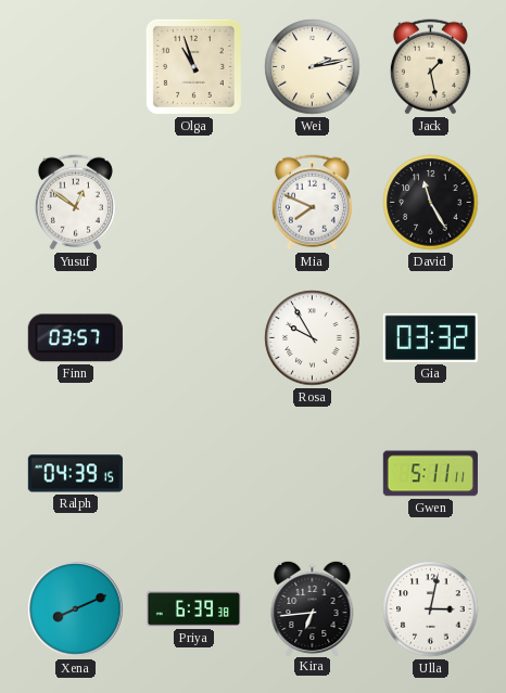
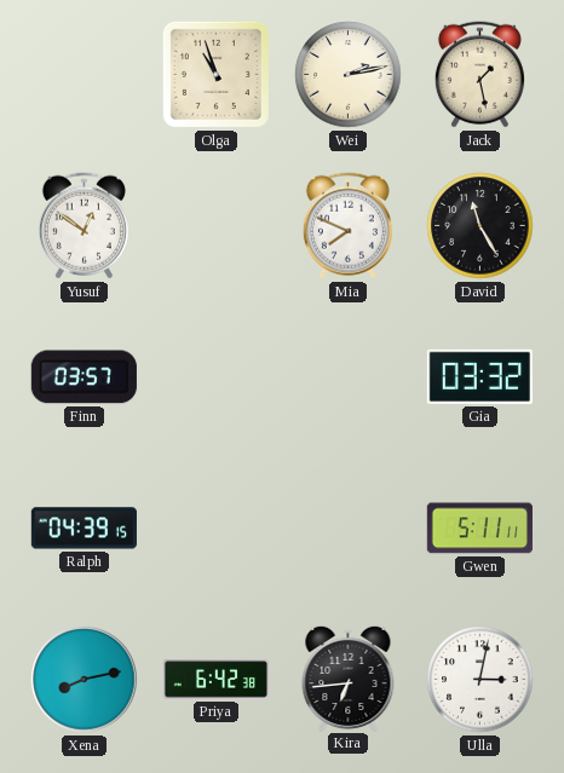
Rosa: 9:55 -> none
Xena: 8:11 -> 8:13
Priya: 6:39 -> 6:42
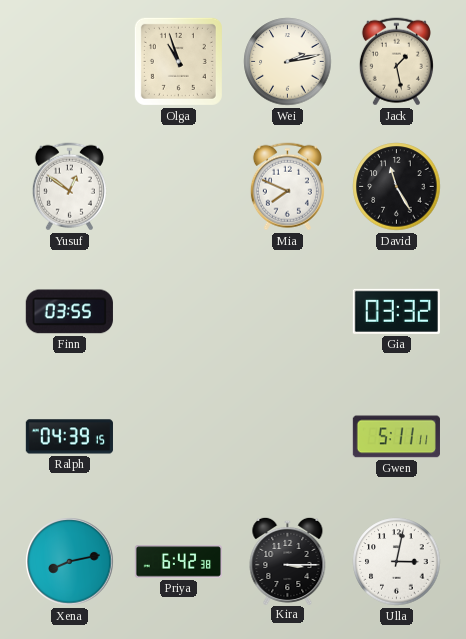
Finn: 03:57 -> 03:55
Kira: 6:44 -> 3:15
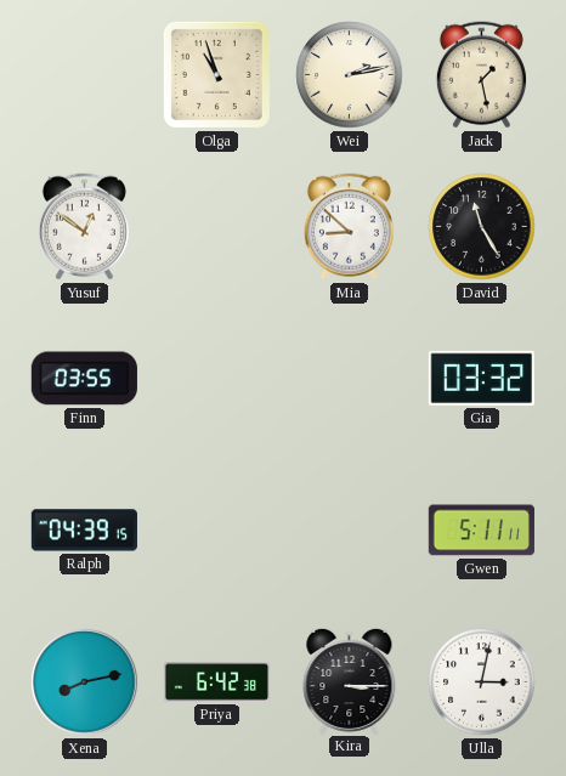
Mia: 7:49 -> 8:52
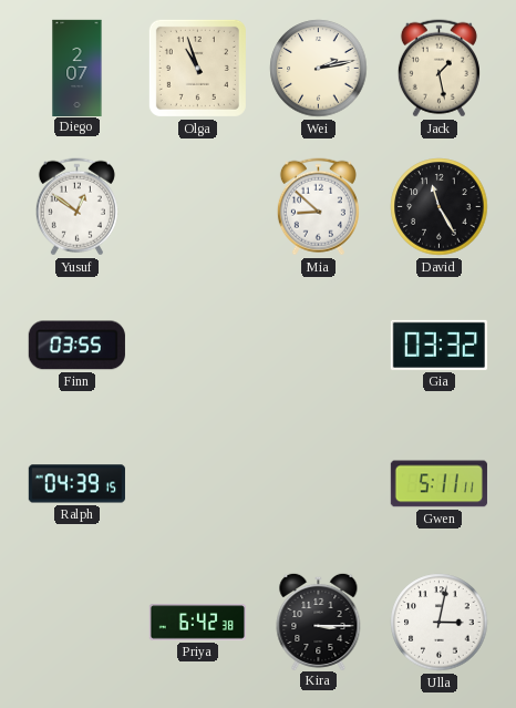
Diego: none -> 2:07
Xena: 8:13 -> none
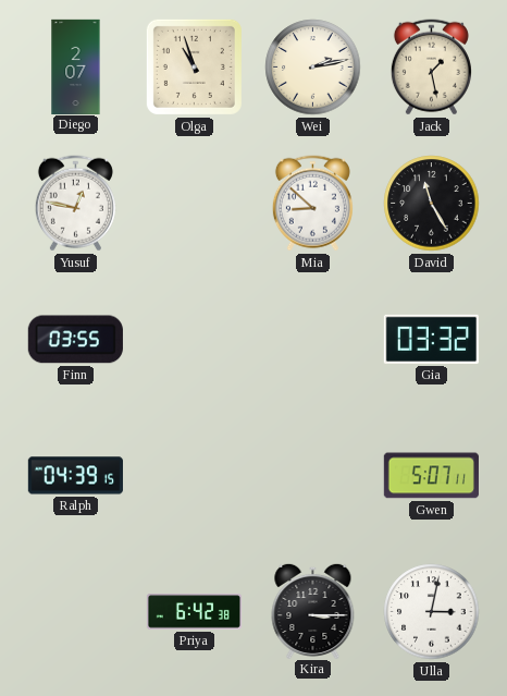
Yusuf: 12:51 -> 12:47
Gwen: 5:11 -> 5:07
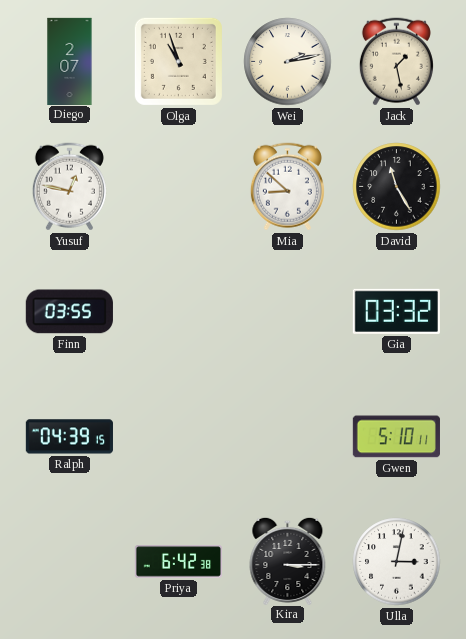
Gwen: 5:07 -> 5:10
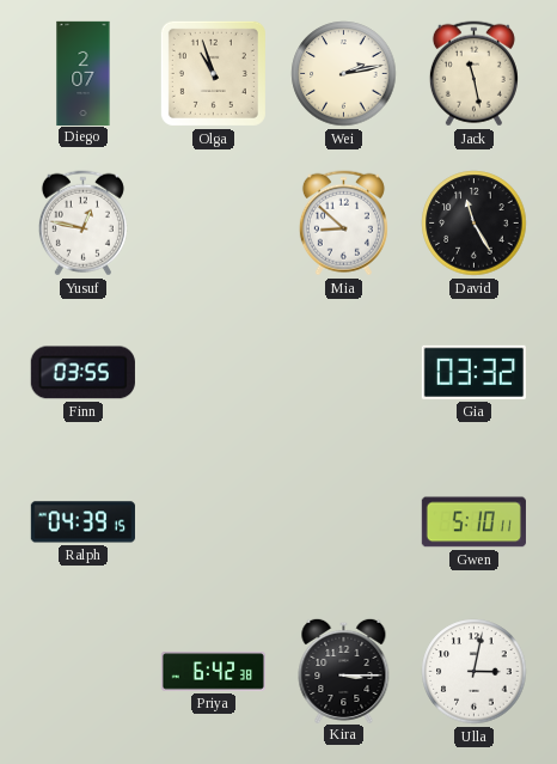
Jack: 1:28 -> 11:28
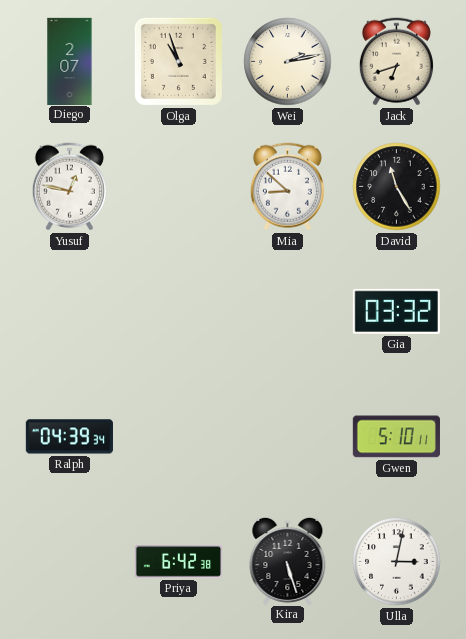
Jack: 11:28 -> 6:42
Finn: 03:55 -> none
Ralph: 04:39:15 -> 04:39:34
Kira: 3:15 -> 5:27
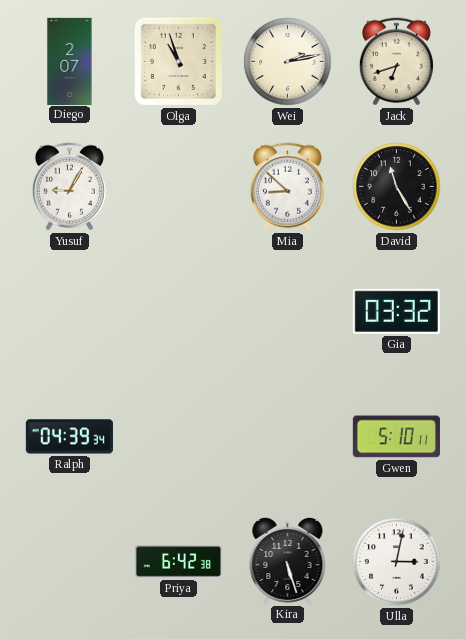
Yusuf: 12:47 -> 9:05
